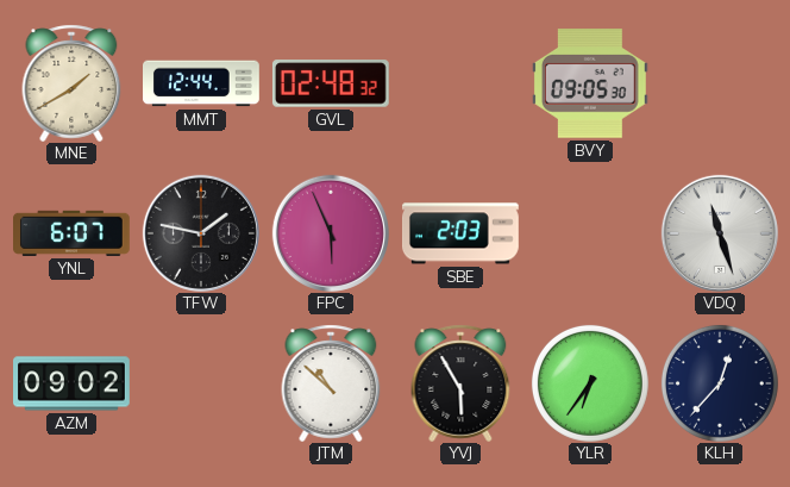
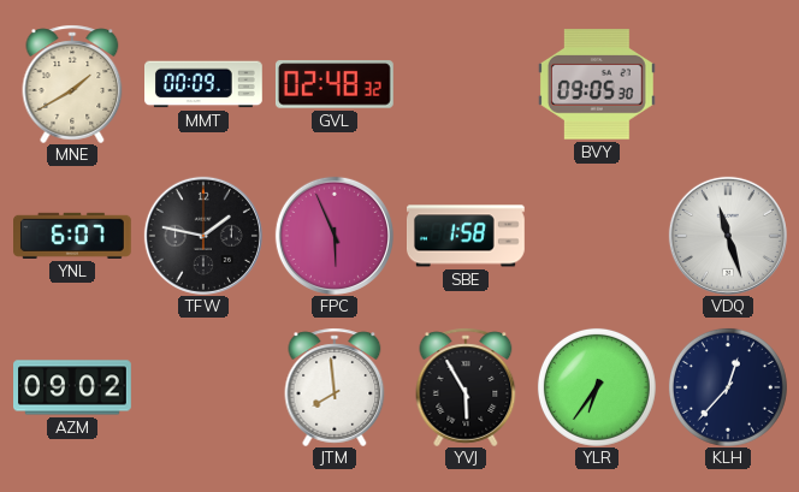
MMT: 12:44 -> 00:09
SBE: 2:03 -> 1:58
JTM: 10:52 -> 7:59
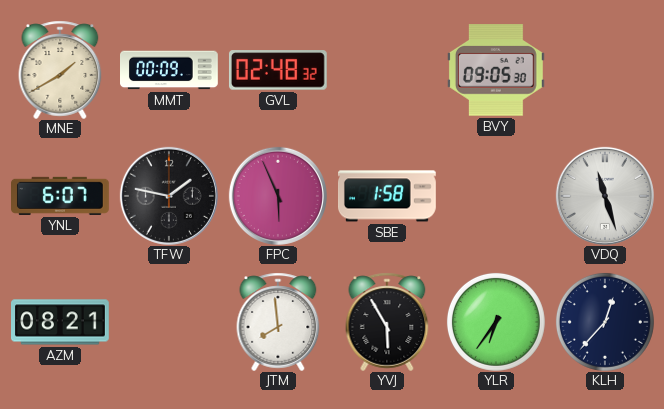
AZM: 09:02 -> 08:21
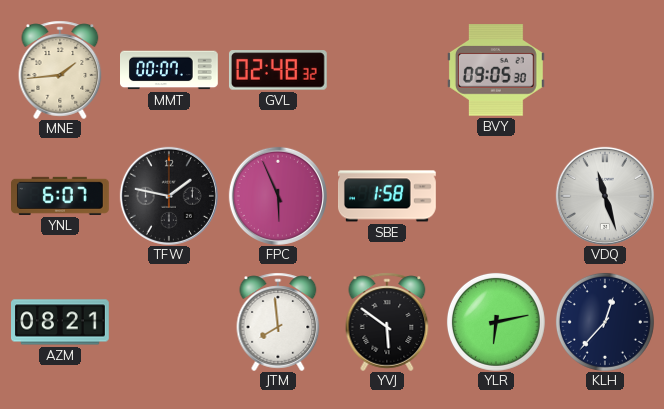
MNE: 1:40 -> 1:44
MMT: 00:09 -> 00:07
YVJ: 5:55 -> 5:51
YLR: 6:36 -> 6:13
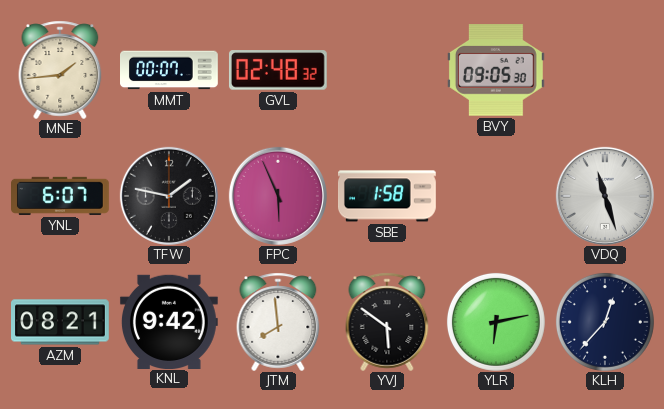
KNL: none -> 9:42
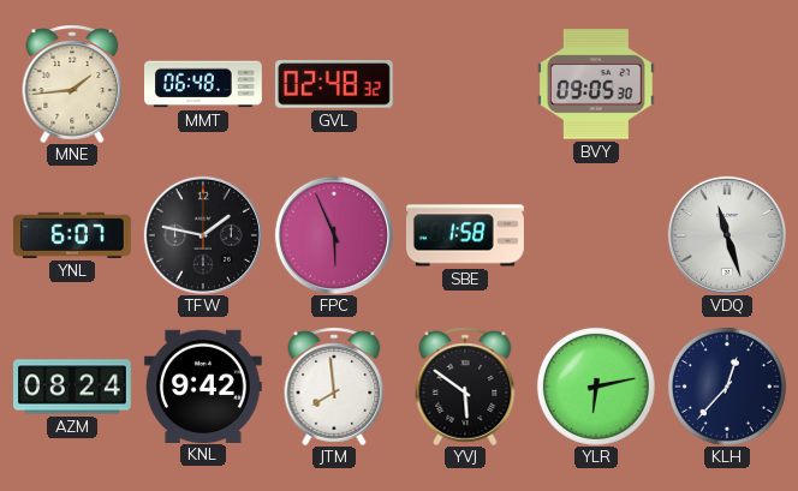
MMT: 00:07 -> 06:48
AZM: 08:21 -> 08:24
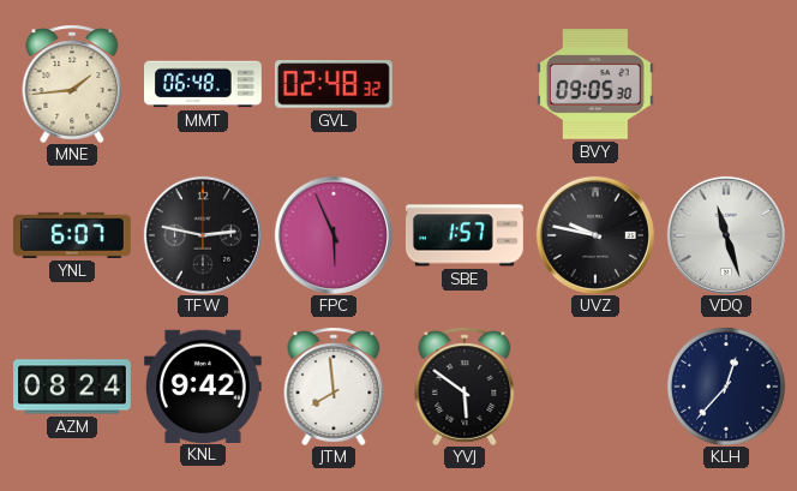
TFW: 1:47 -> 2:47
SBE: 1:58 -> 1:57
UVZ: none -> 9:47
YLR: 6:13 -> none
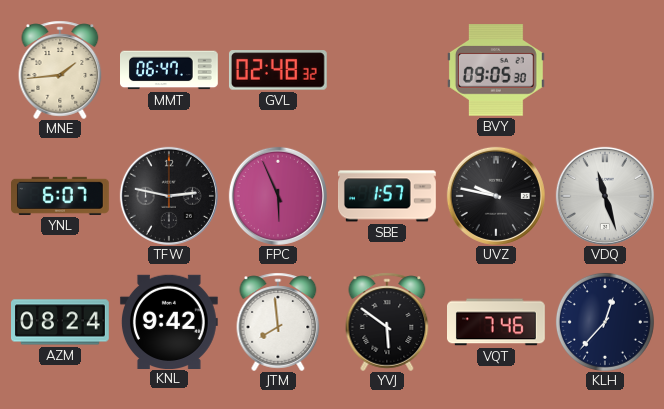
MMT: 06:48 -> 06:47
VQT: none -> 7:46
